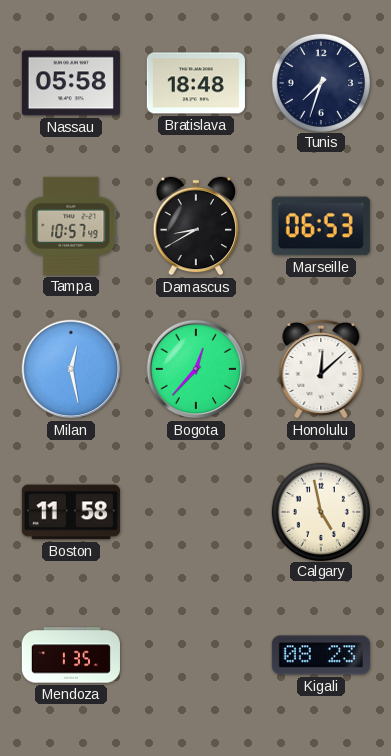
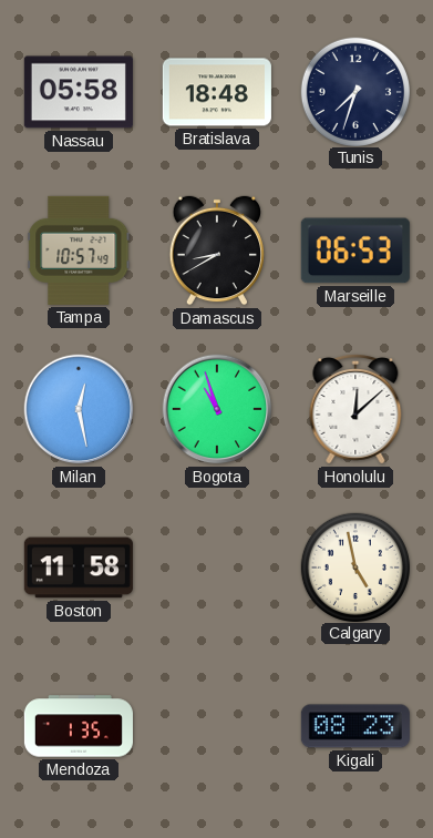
Bogota: 12:37 -> 10:57
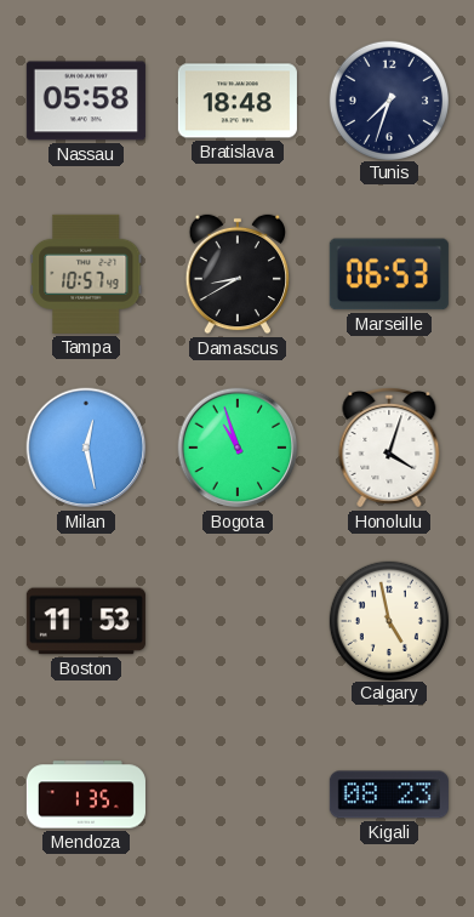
Honolulu: 12:08 -> 4:03
Boston: 11:58 -> 11:53
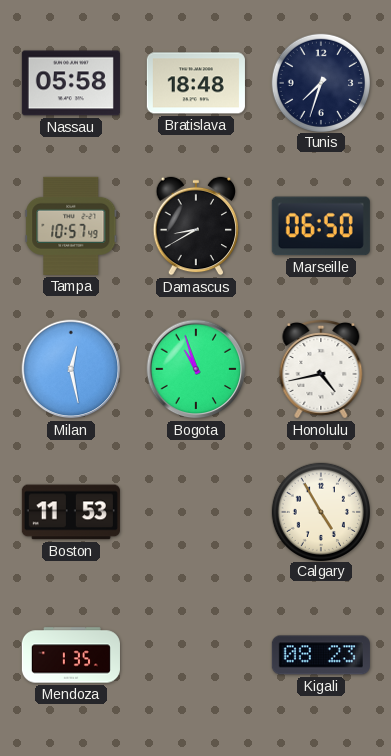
Marseille: 06:53 -> 06:50
Honolulu: 4:03 -> 4:43
Calgary: 4:58 -> 4:55
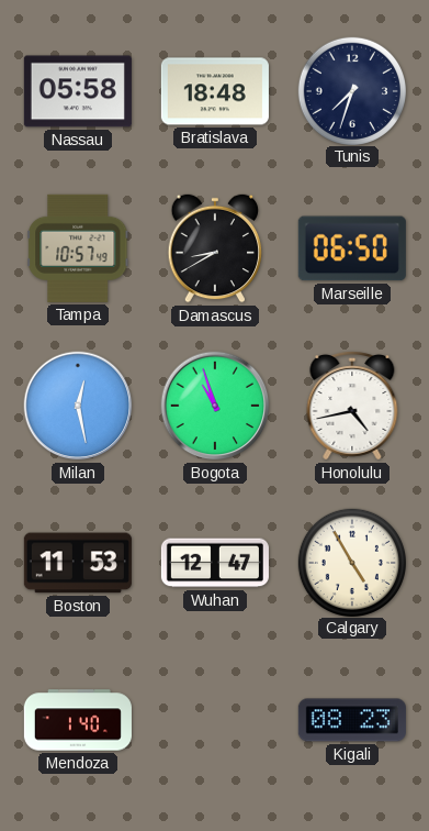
Wuhan: none -> 12:47
Mendoza: 1:35 -> 1:40
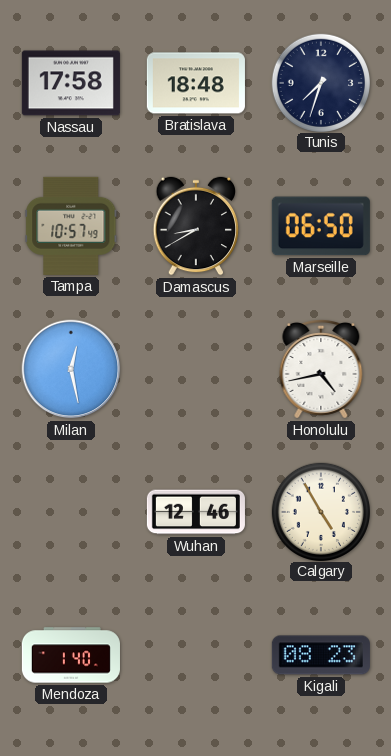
Nassau: 05:58 -> 17:58
Bogota: 10:57 -> none
Boston: 11:53 -> none
Wuhan: 12:47 -> 12:46
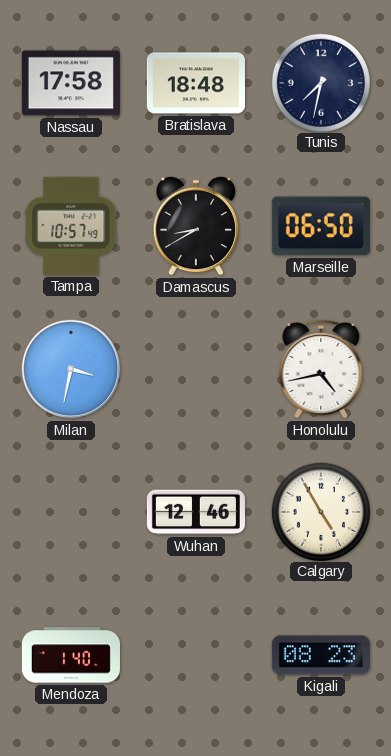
Tunis: 7:33 -> 7:32
Milan: 12:28 -> 3:32
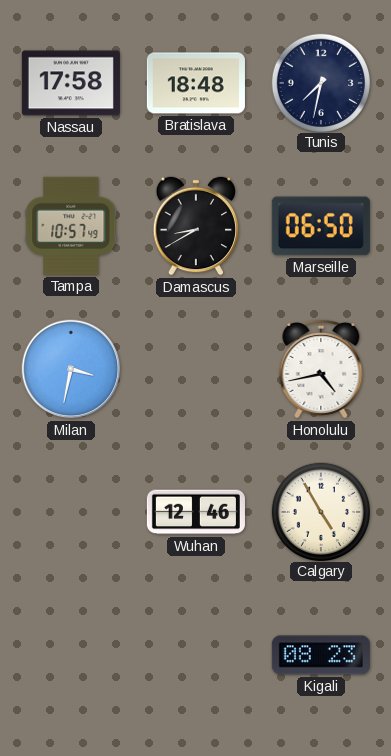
Mendoza: 1:40 -> none
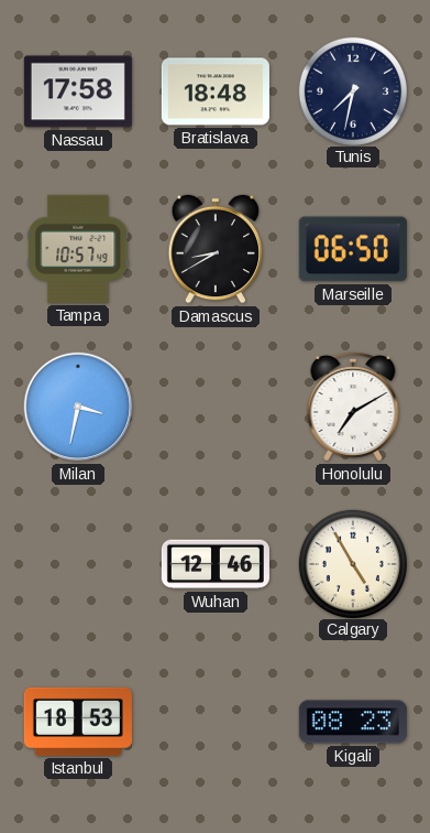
Honolulu: 4:43 -> 7:10
Istanbul: none -> 18:53
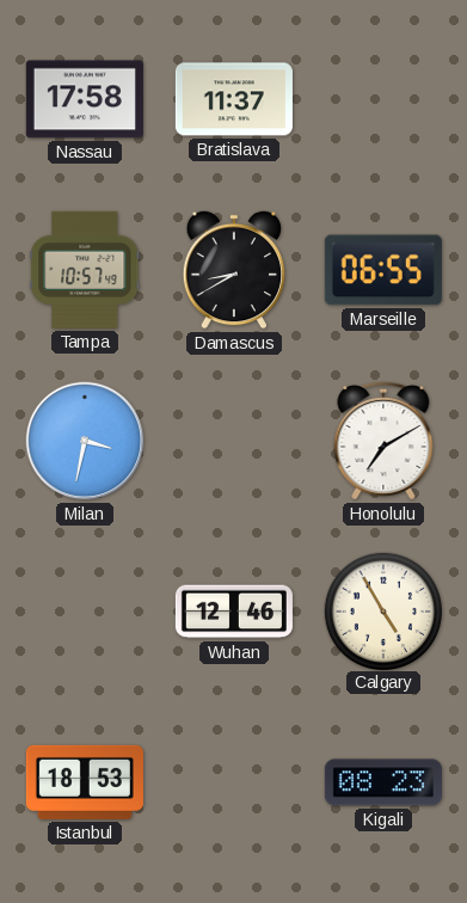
Bratislava: 18:48 -> 11:37
Tunis: 7:32 -> none
Marseille: 06:50 -> 06:55
